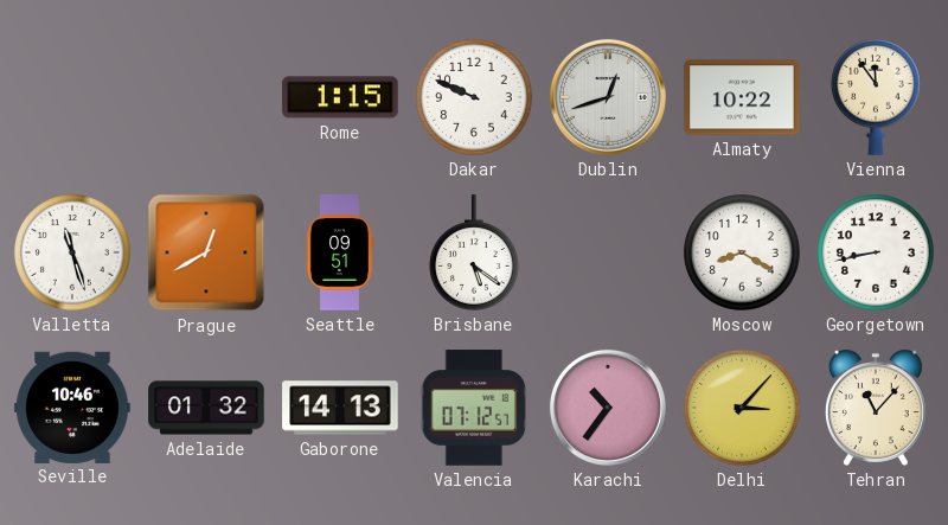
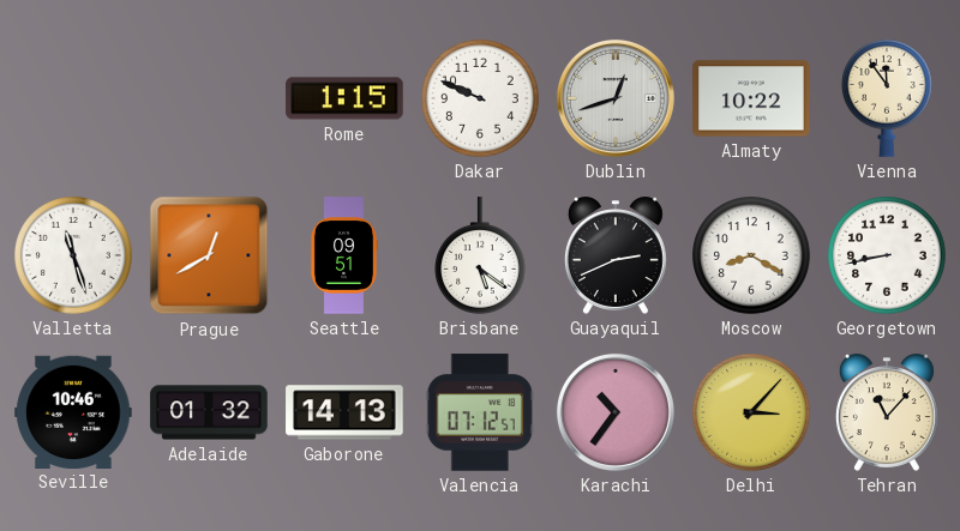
Guayaquil: none -> 2:41
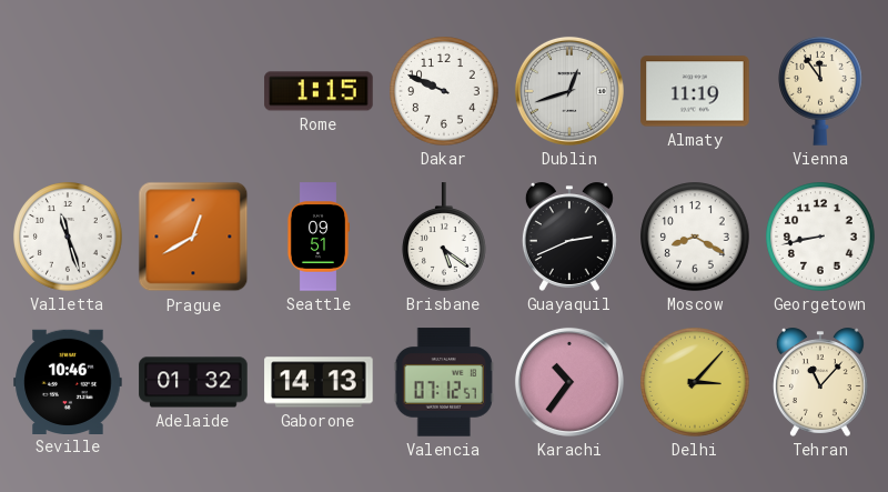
Almaty: 10:22 -> 11:19
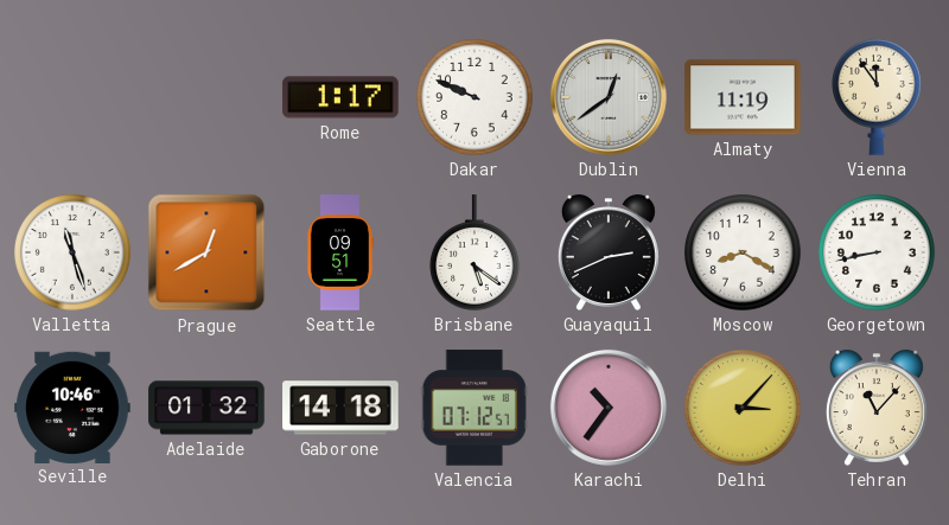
Rome: 1:15 -> 1:17
Dublin: 12:42 -> 12:39
Gaborone: 14:13 -> 14:18
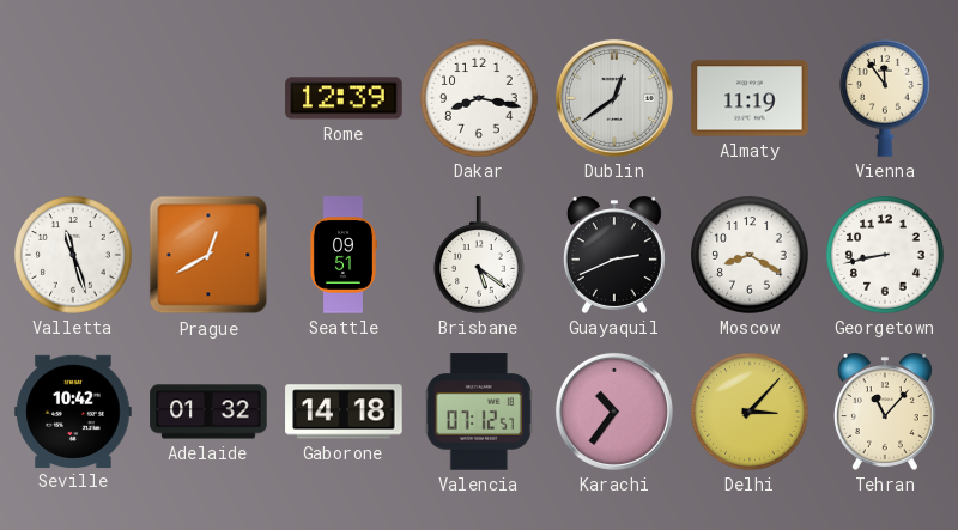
Rome: 1:17 -> 12:39
Dakar: 9:49 -> 8:17
Seville: 10:46 -> 10:42
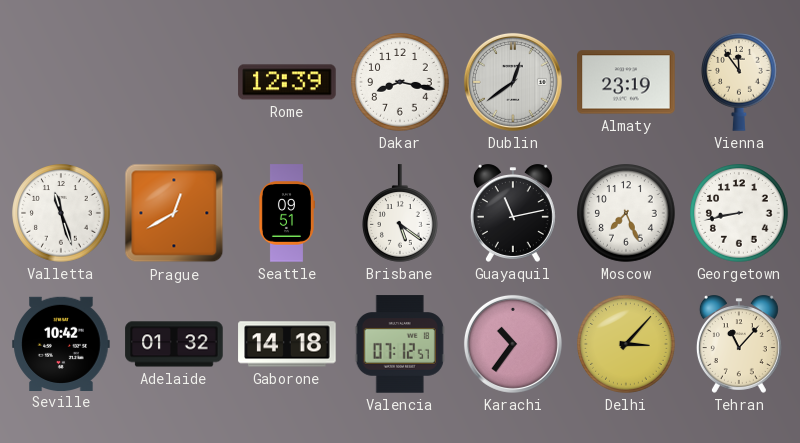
Almaty: 11:19 -> 23:19
Guayaquil: 2:41 -> 11:13
Moscow: 8:20 -> 7:26
